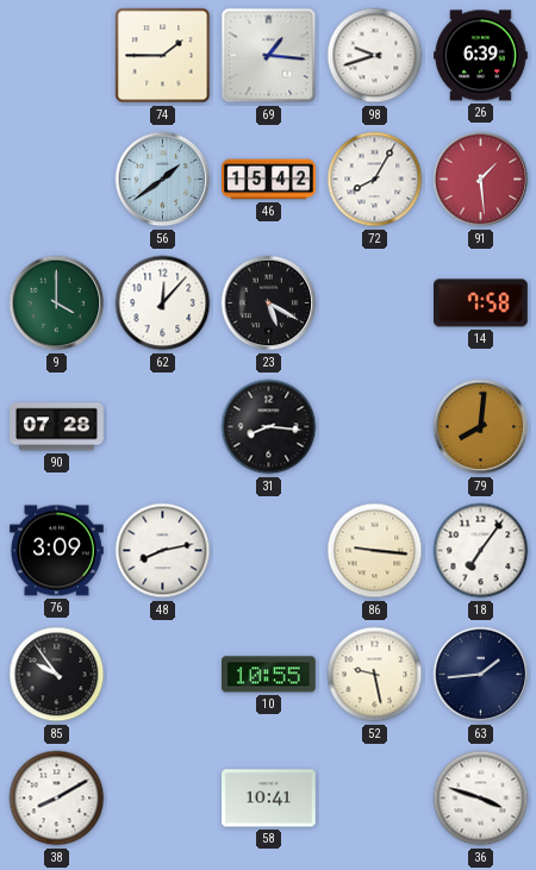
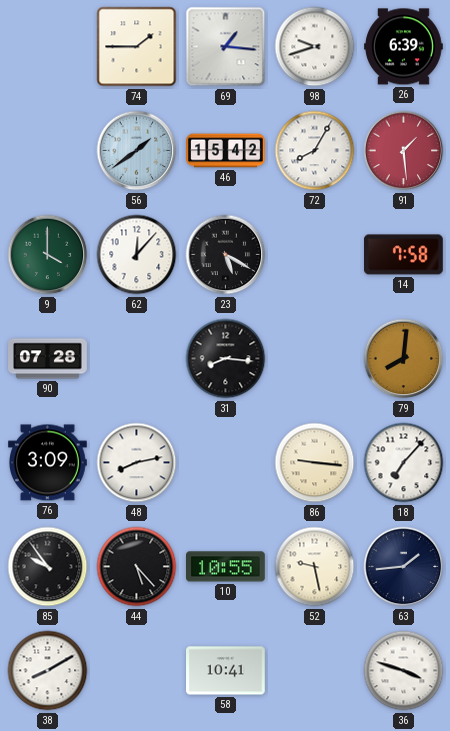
18: 7:06 -> 7:07
44: none -> 5:23
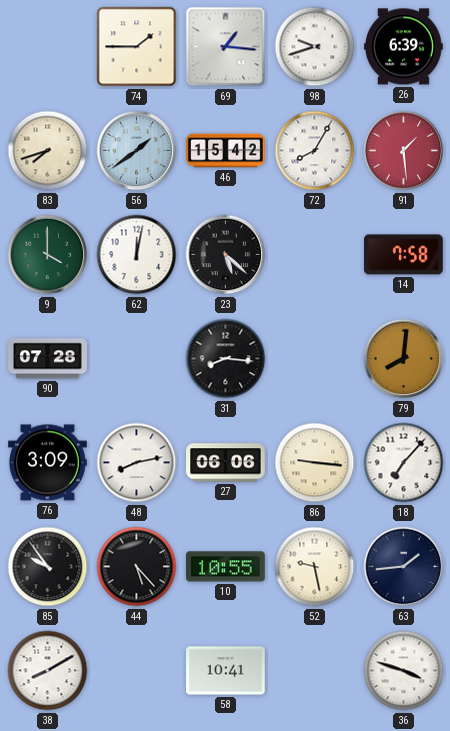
83: none -> 7:42
62: 12:07 -> 12:02
23: 5:20 -> 5:22
27: none -> 06:06
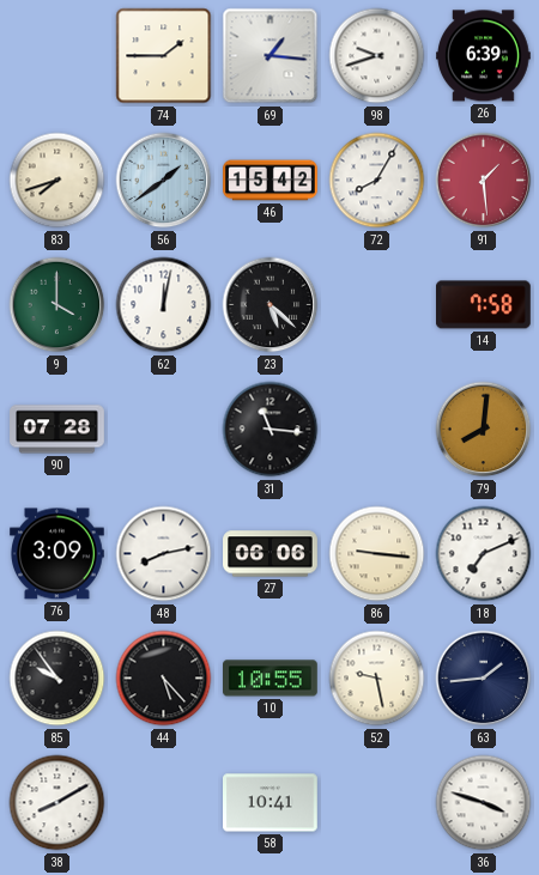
31: 8:16 -> 11:16
18: 7:07 -> 7:11
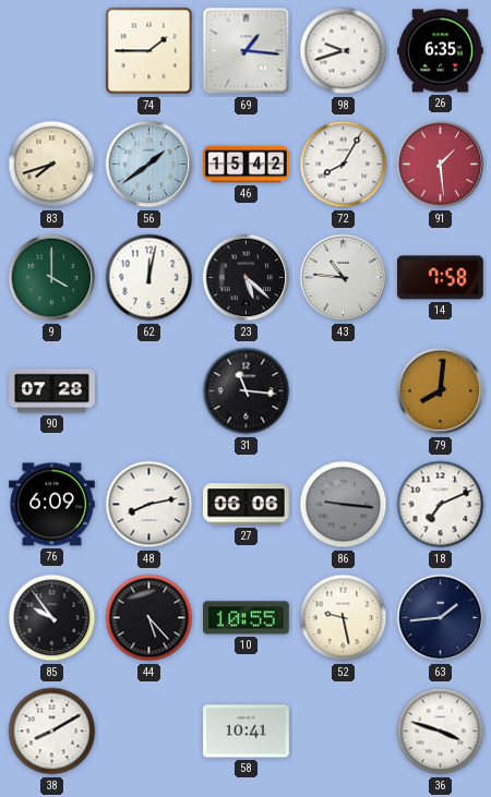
26: 6:39 -> 6:35
43: none -> 10:46
76: 3:09 -> 6:09
86 dial: cream -> grey
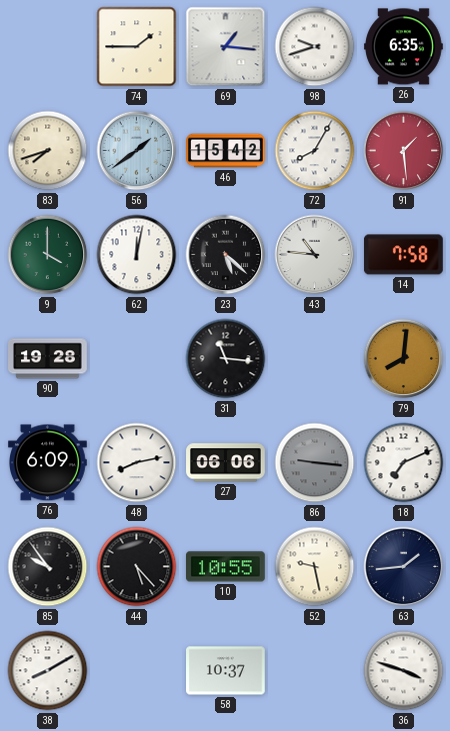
90: 07:28 -> 19:28
58: 10:41 -> 10:37
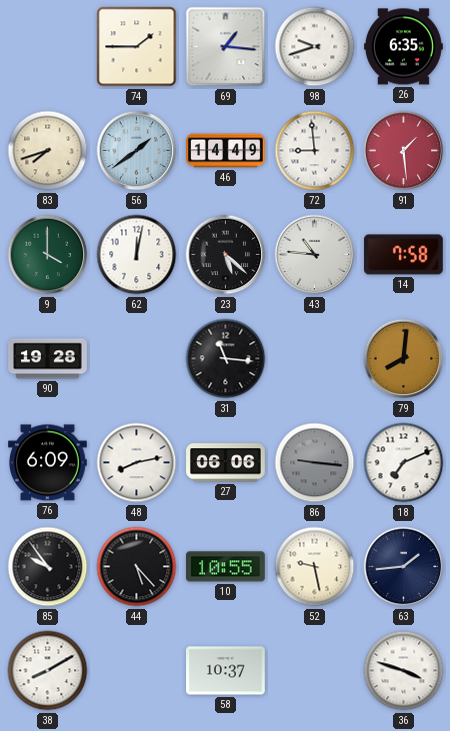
46: 15:42 -> 14:49
72: 8:05 -> 8:59
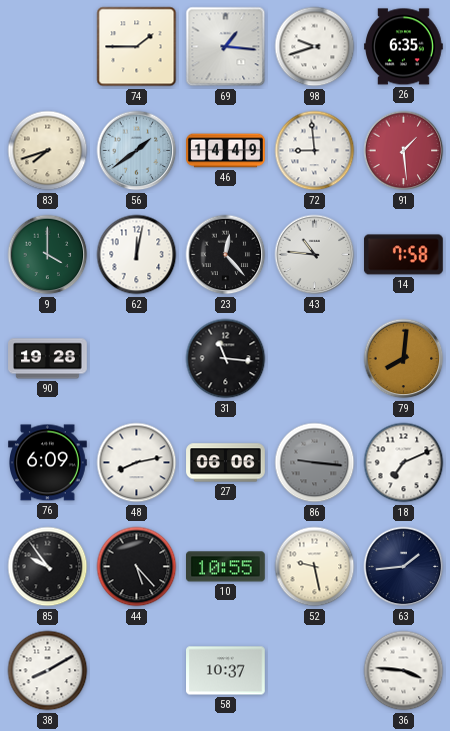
23: 5:22 -> 12:23
36: 3:48 -> 3:46
